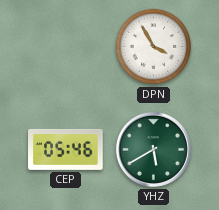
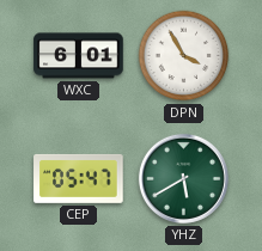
WXC: none -> 6:01
CEP: 05:46 -> 05:47
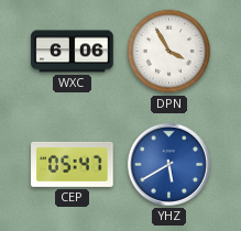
WXC: 6:01 -> 6:06
YHZ dial: green -> blue
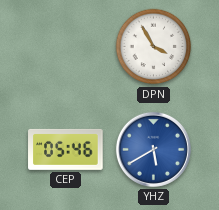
WXC: 6:06 -> none
CEP: 05:47 -> 05:46
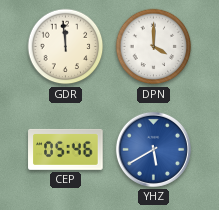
GDR: none -> 11:59
DPN: 3:55 -> 4:00
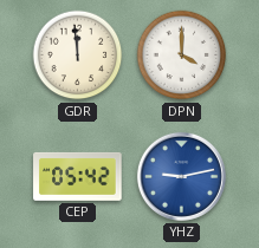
CEP: 05:46 -> 05:42
YHZ: 5:40 -> 9:13
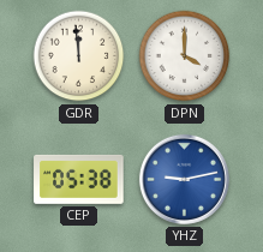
CEP: 05:42 -> 05:38
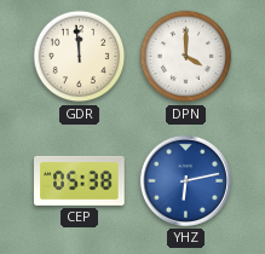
YHZ: 9:13 -> 6:13
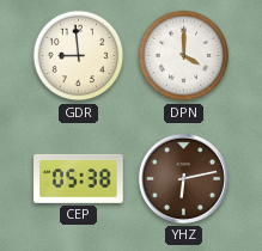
GDR: 11:59 -> 8:59
YHZ dial: blue -> brown
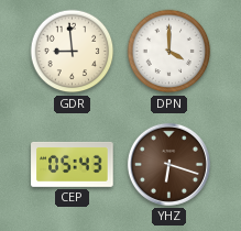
CEP: 05:38 -> 05:43
YHZ: 6:13 -> 6:18
